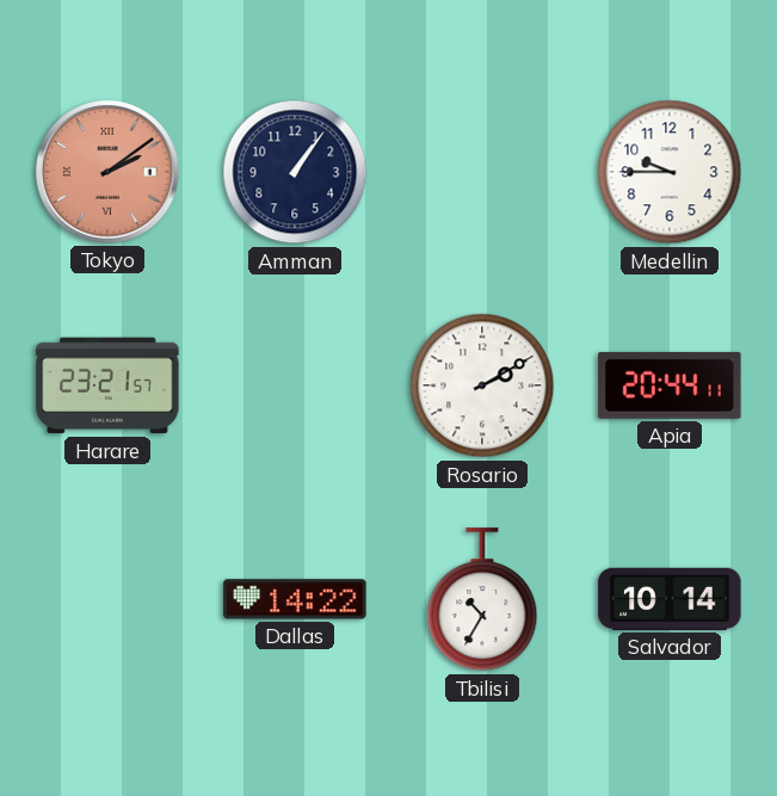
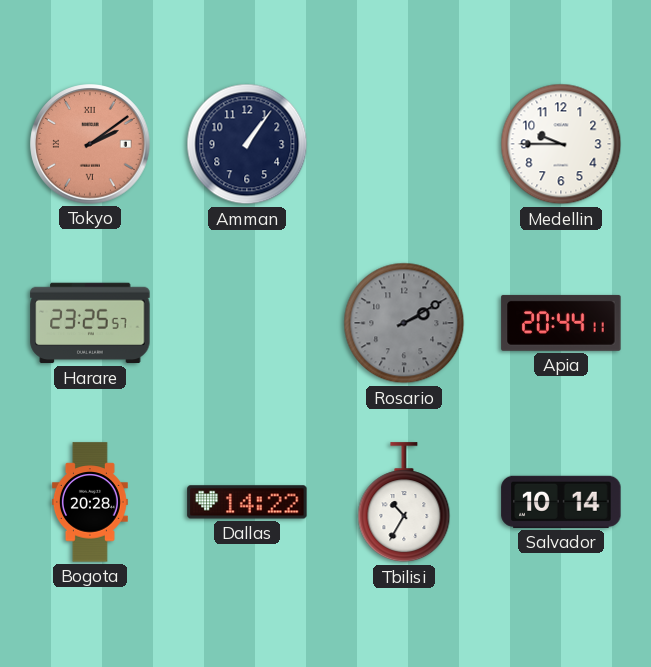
Harare: 23:21 -> 23:25
Rosario dial: white -> grey
Bogota: none -> 20:28
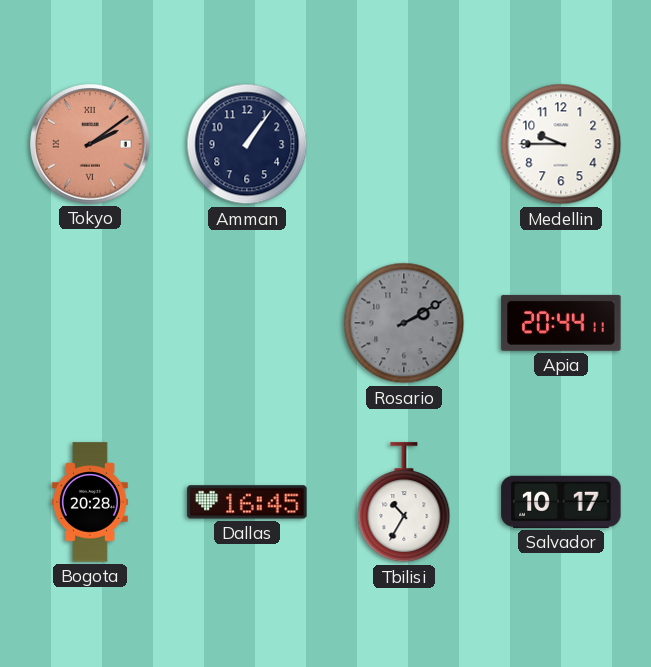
Harare: 23:25 -> none
Dallas: 14:22 -> 16:45
Salvador: 10:14 -> 10:17
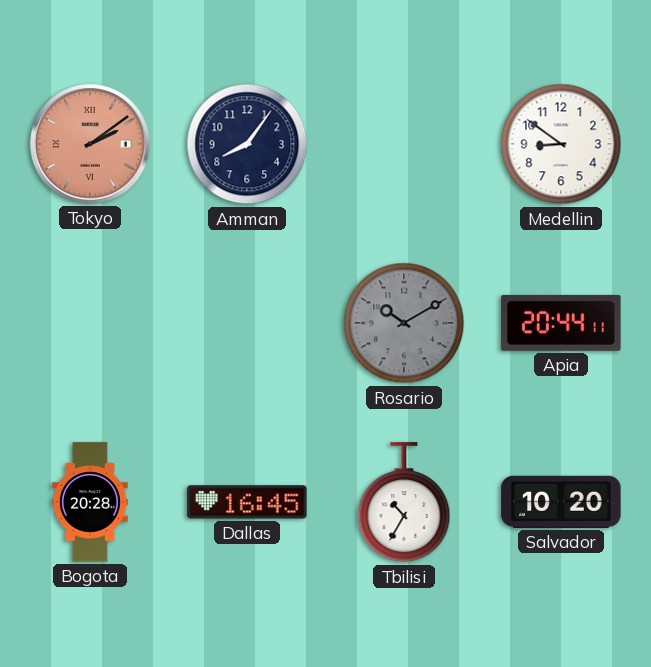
Amman: 1:06 -> 8:06
Medellin: 9:45 -> 8:51
Rosario: 2:10 -> 10:10
Salvador: 10:17 -> 10:20
